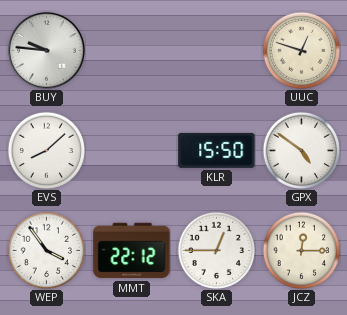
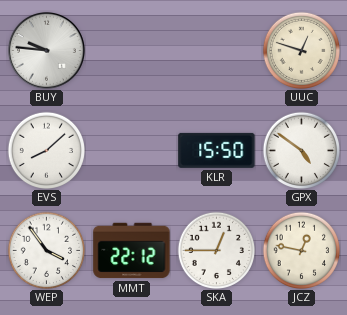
JCZ: 12:15 -> 12:47
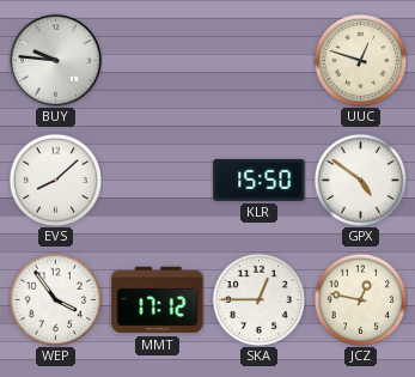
MMT: 22:12 -> 17:12
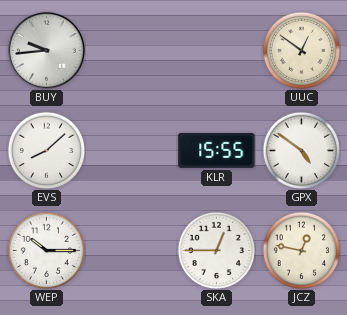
BUY: 9:46 -> 9:44
UUC: 12:48 -> 12:51
KLR: 15:50 -> 15:55
WEP: 3:54 -> 10:15
MMT: 17:12 -> none
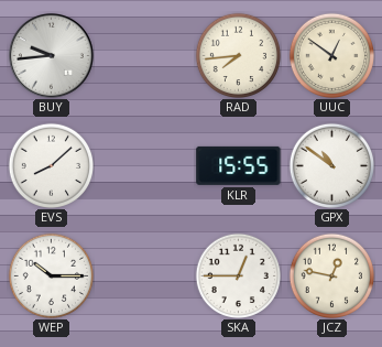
RAD: none -> 7:44
GPX: 4:51 -> 10:51
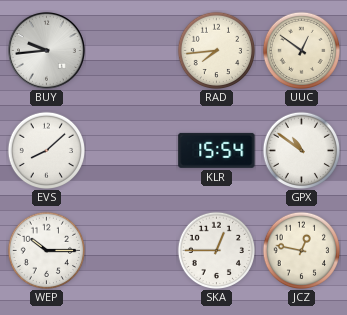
KLR: 15:55 -> 15:54
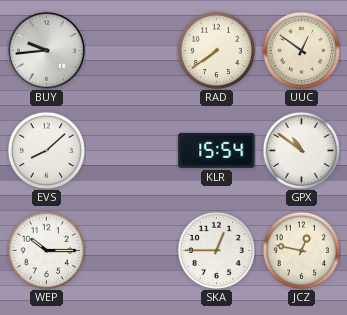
RAD: 7:44 -> 7:39
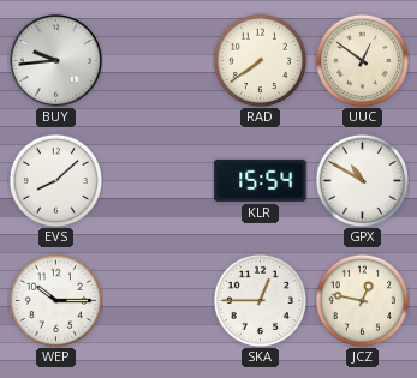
GPX: 10:51 -> 10:50
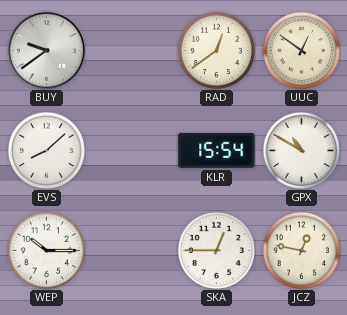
BUY: 9:44 -> 9:39
RAD: 7:39 -> 12:39
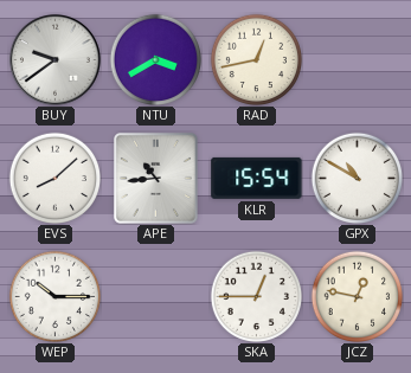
NTU: none -> 3:40
RAD: 12:39 -> 12:43
UUC: 12:51 -> none
APE: none -> 10:44
